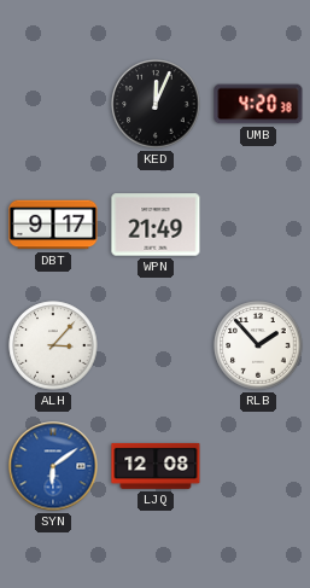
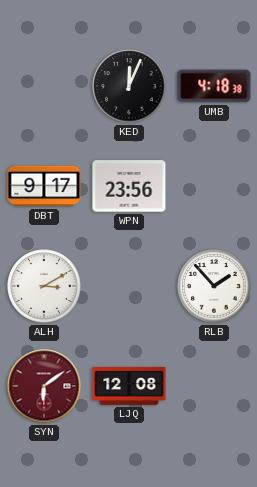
UMB: 4:20 -> 4:18
WPN: 21:49 -> 23:56
ALH: 3:07 -> 3:10
SYN dial: blue -> burgundy
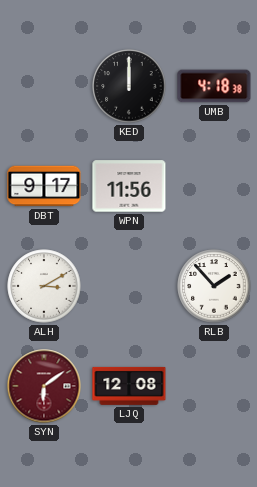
KED: 12:04 -> 12:00
WPN: 23:56 -> 11:56
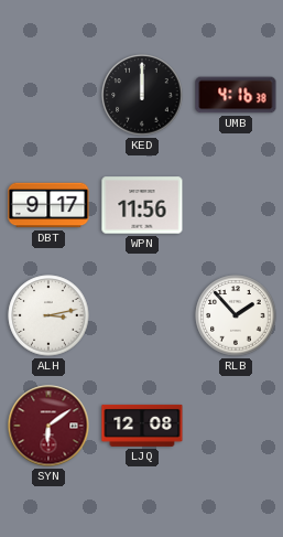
UMB: 4:18 -> 4:16
ALH: 3:10 -> 3:13
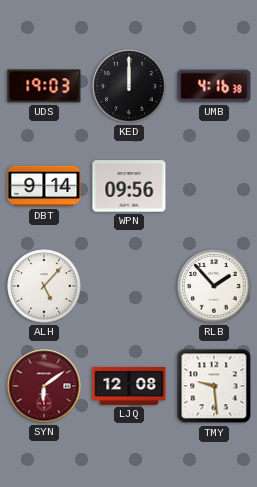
UDS: none -> 19:03
DBT: 9:17 -> 9:14
WPN: 11:56 -> 09:56
ALH: 3:13 -> 5:07
TMY: none -> 9:29
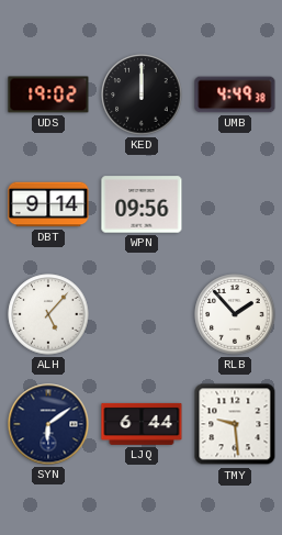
UDS: 19:03 -> 19:02
UMB: 4:16 -> 4:49
SYN dial: burgundy -> navy
LJQ: 12:08 -> 6:44
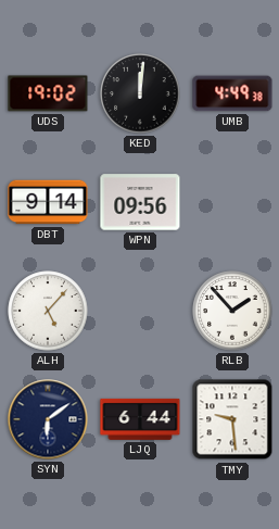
KED: 12:00 -> 12:01
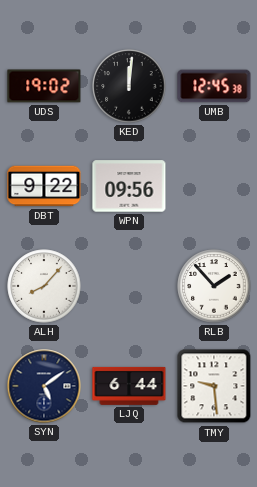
UMB: 4:49 -> 12:45
DBT: 9:14 -> 9:22
ALH: 5:07 -> 8:07
SYN: 6:09 -> 5:09
